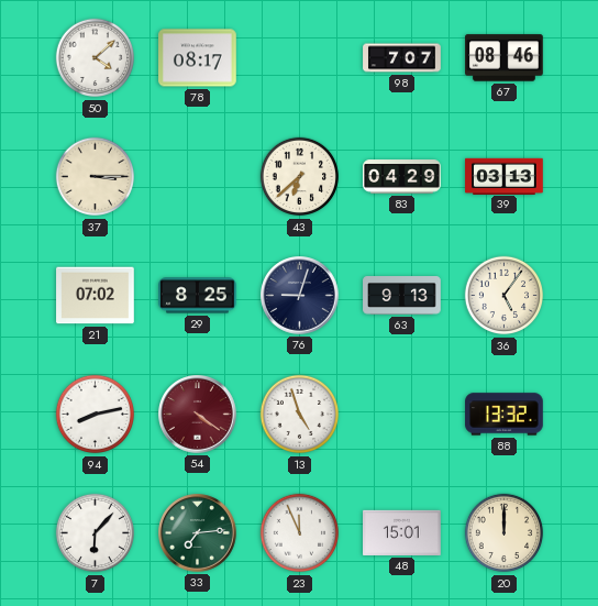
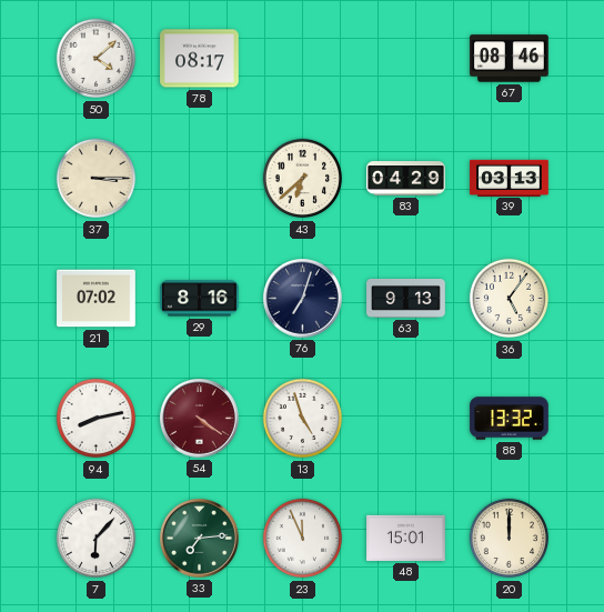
98: 7:07 -> none
29: 8:25 -> 8:16
76: 9:03 -> 7:03
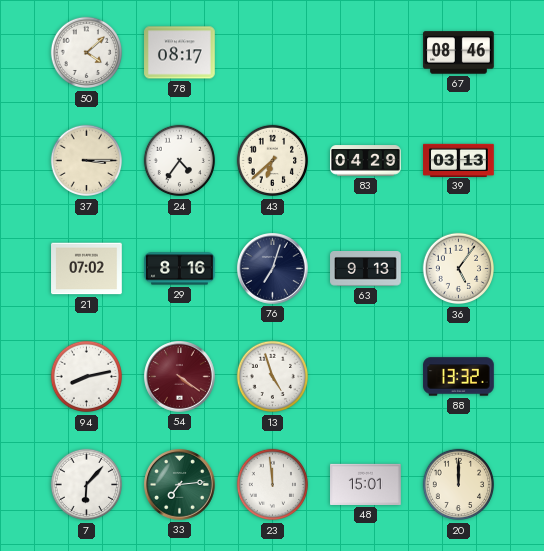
24: none -> 4:36
23: 11:56 -> 11:59
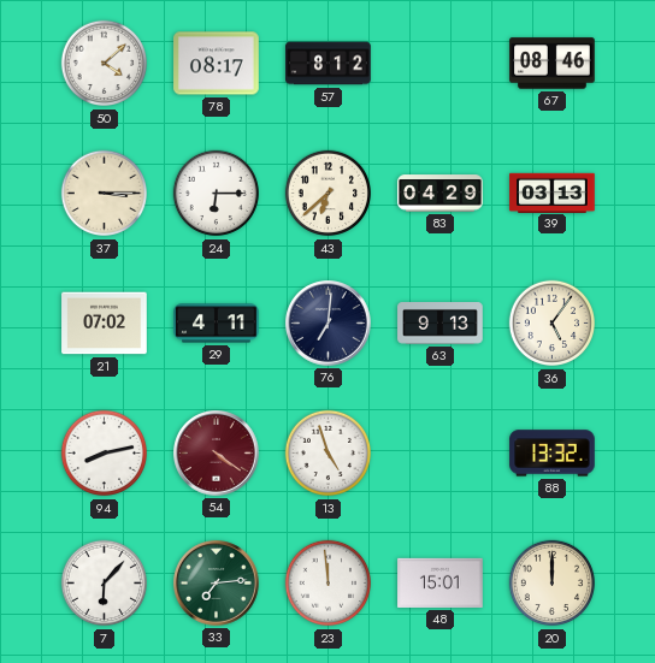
57: none -> 8:12
24: 4:36 -> 6:15
29: 8:16 -> 4:11
76: 7:03 -> 7:01
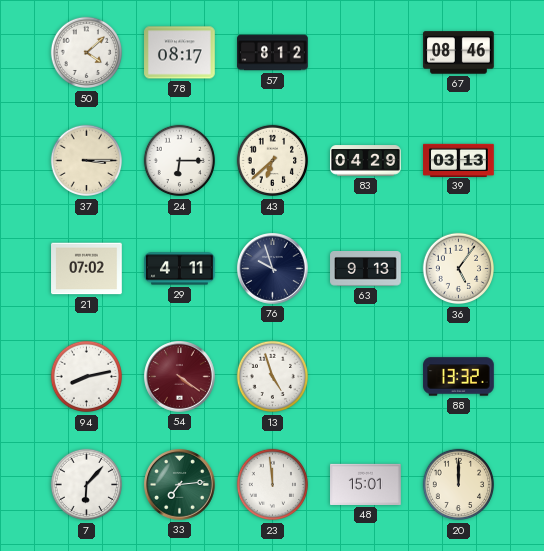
76: 7:01 -> 9:57
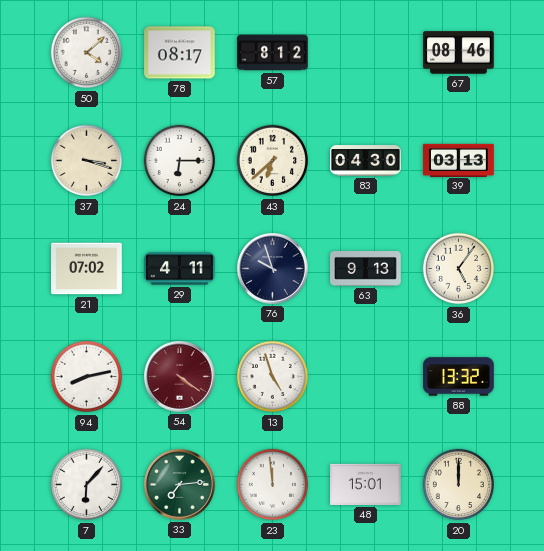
37: 3:15 -> 3:18
83: 04:29 -> 04:30
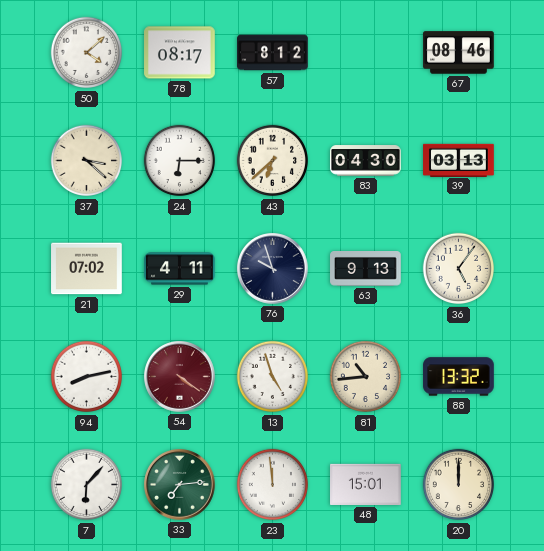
37: 3:18 -> 3:22
81: none -> 10:44
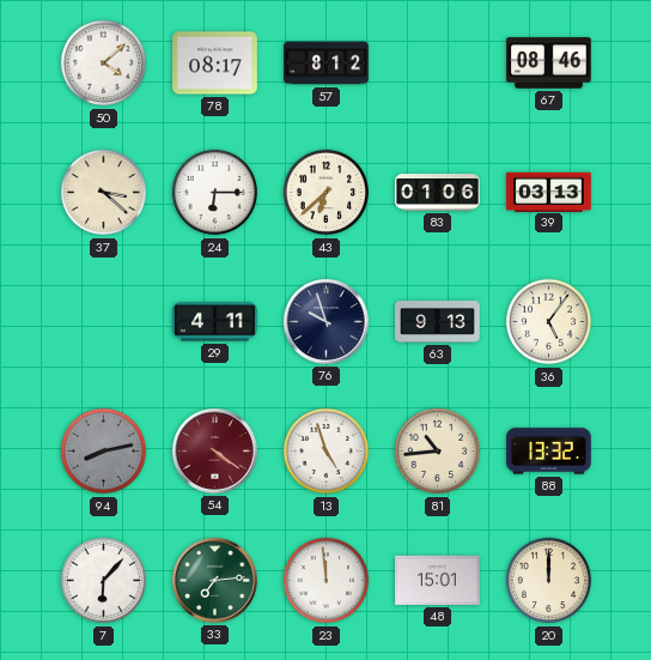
83: 04:30 -> 01:06
21: 07:02 -> none
94 dial: white -> grey
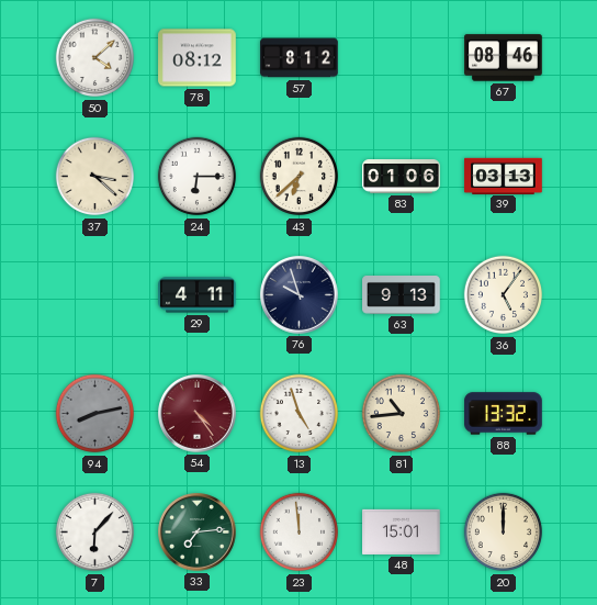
78: 08:17 -> 08:12
54: 4:21 -> 4:24
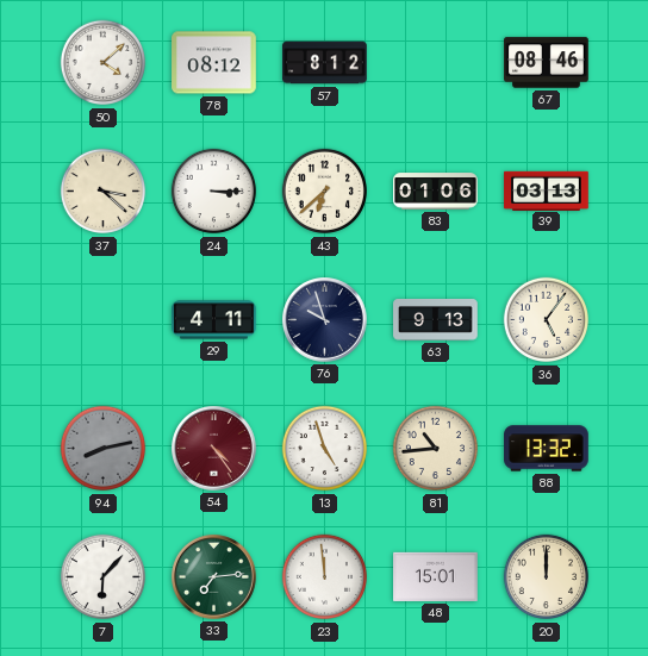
24: 6:15 -> 3:15
